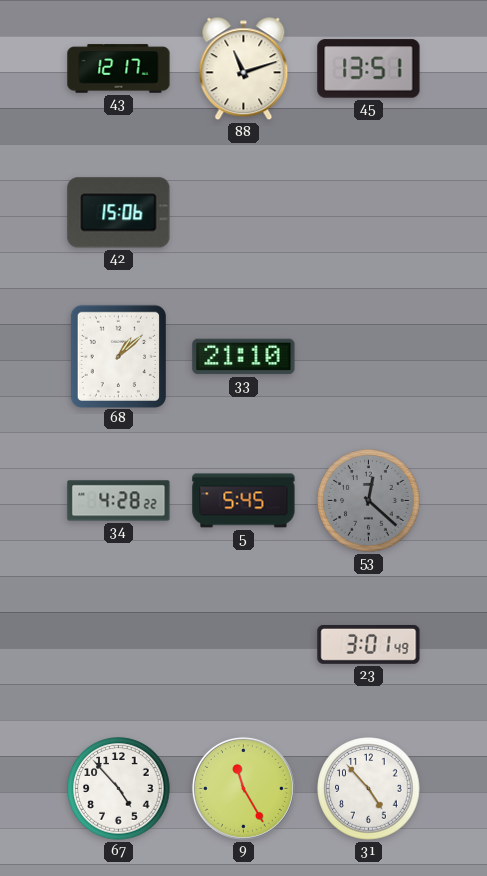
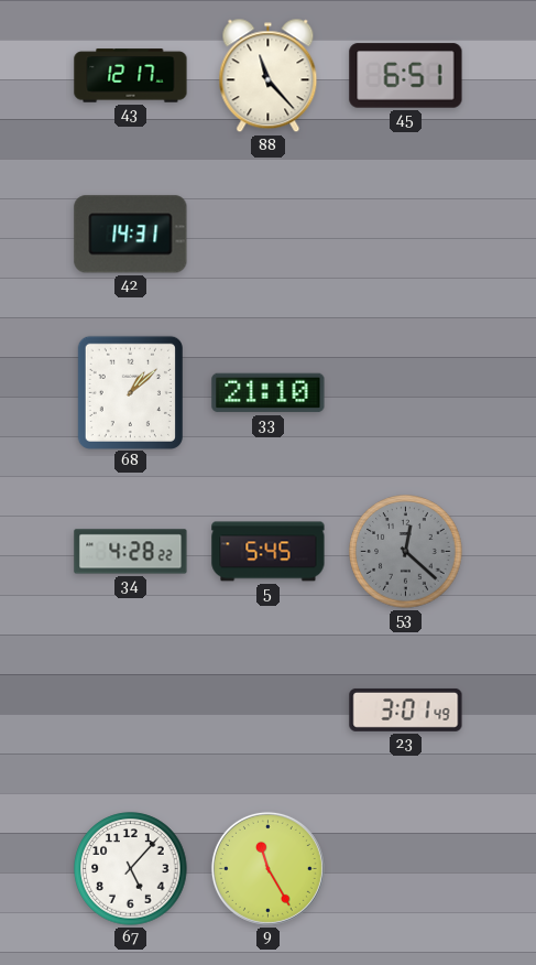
88: 11:12 -> 11:23
45: 13:51 -> 6:51
42: 15:06 -> 14:31
67: 4:53 -> 5:07
31: 4:53 -> none
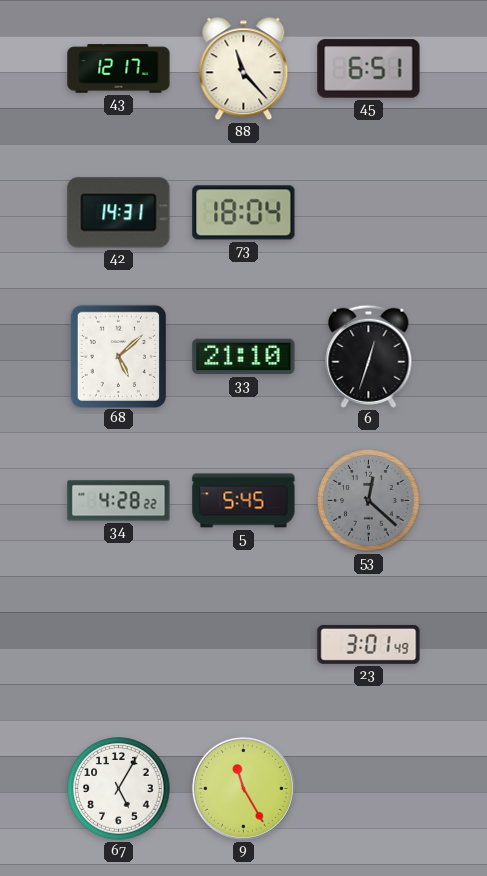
73: none -> 18:04
68: 1:08 -> 5:08
6: none -> 12:33
67: 5:07 -> 5:05
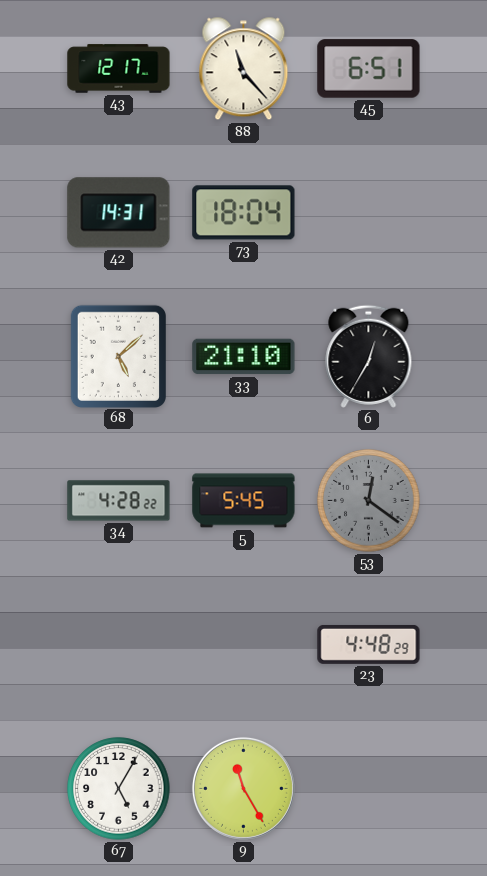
6: 12:33 -> 12:35
53: 12:22 -> 12:21
23: 3:01 -> 4:48
